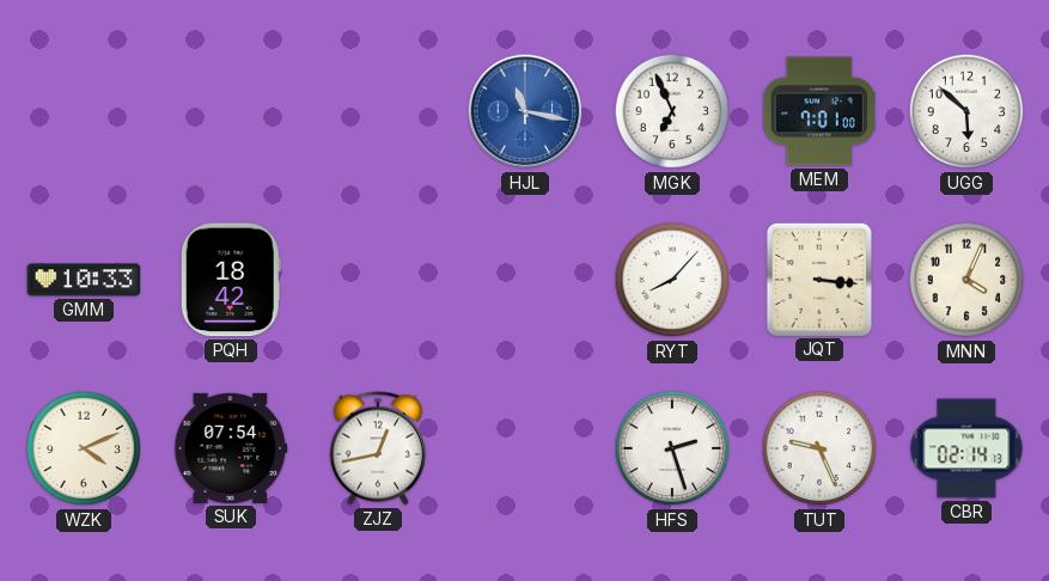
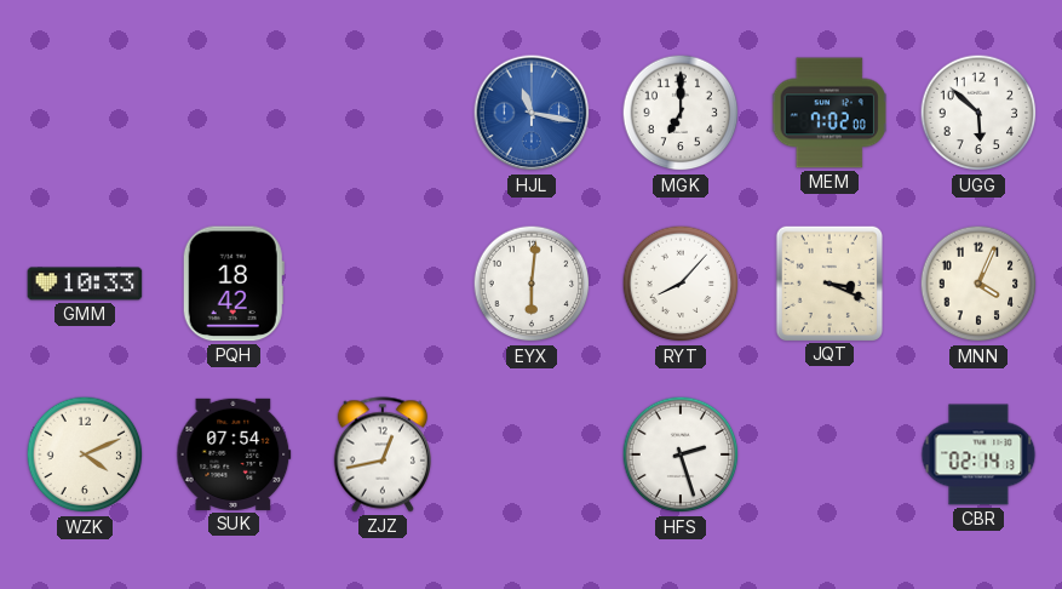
MGK: 6:56 -> 7:00
MEM: 7:01 -> 7:02
EYX: none -> 6:01
JQT: 3:16 -> 3:19
TUT: 9:26 -> none
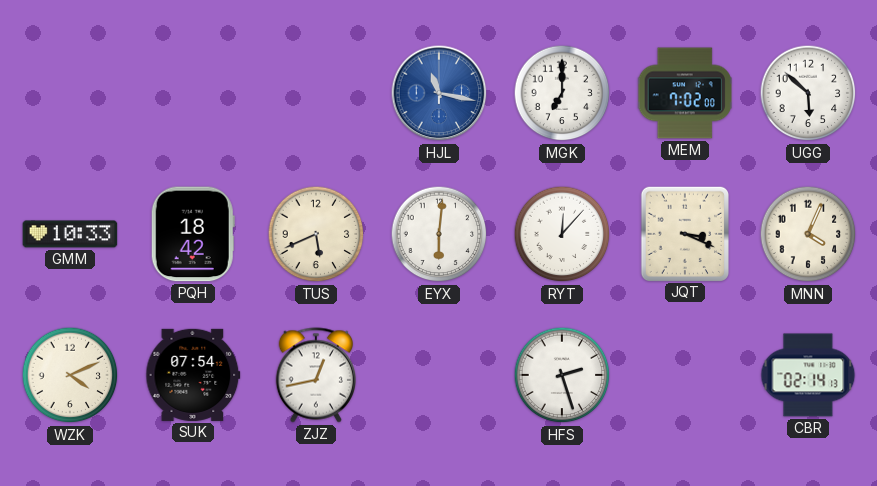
TUS: none -> 5:41
RYT: 8:07 -> 12:07
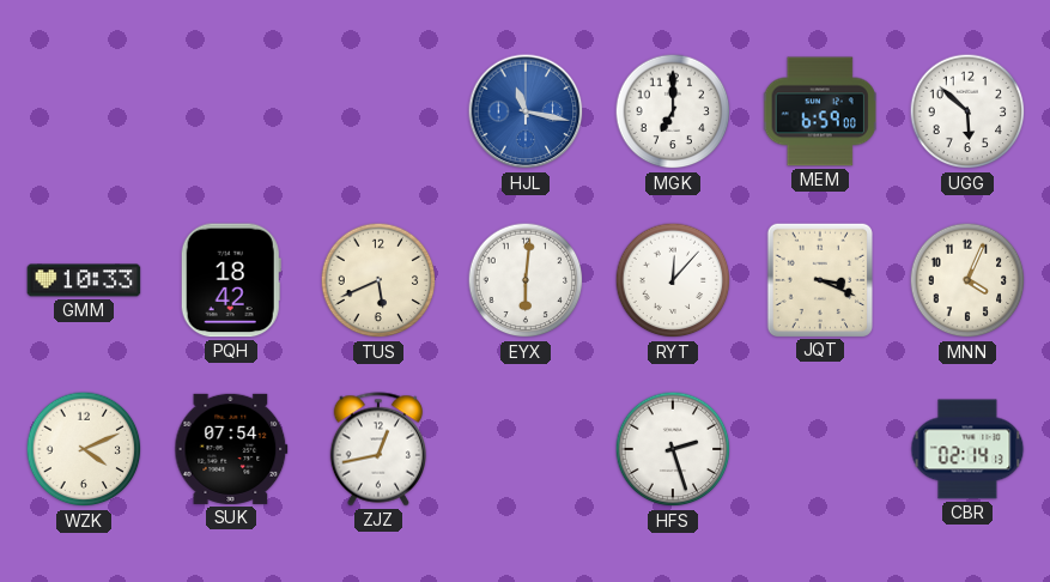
MEM: 7:02 -> 6:59
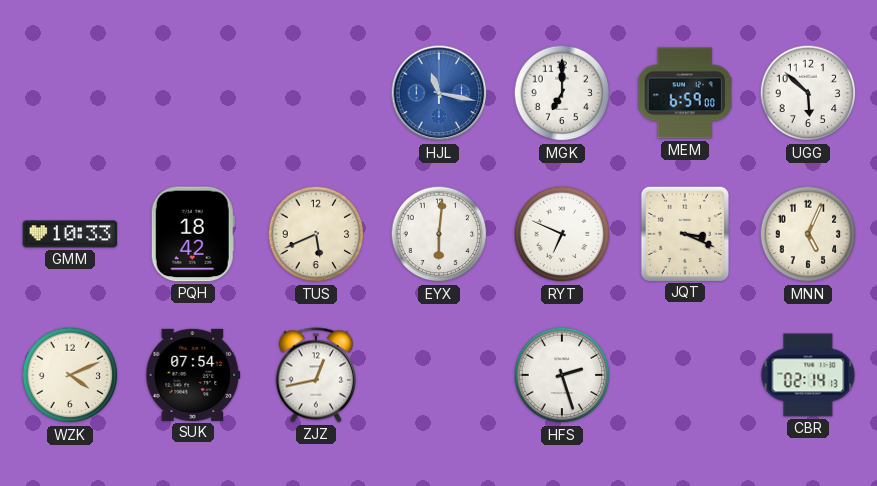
RYT: 12:07 -> 6:49
MNN: 4:04 -> 5:04
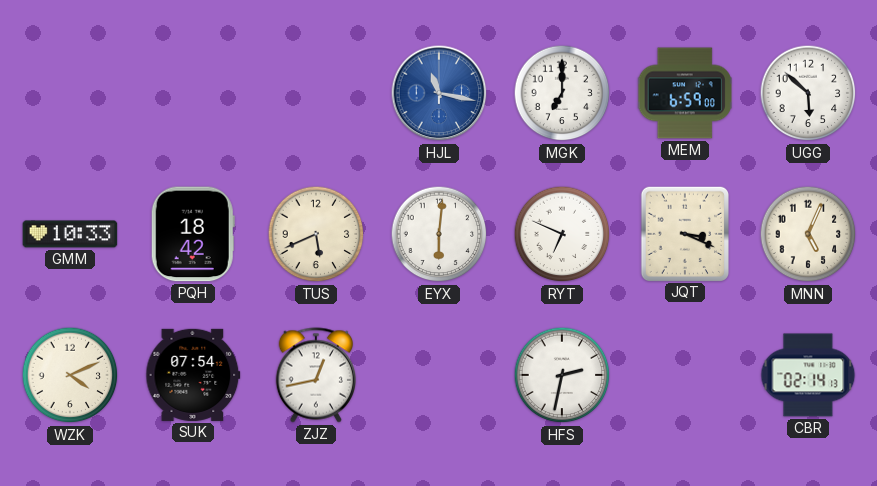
HFS: 2:27 -> 2:32
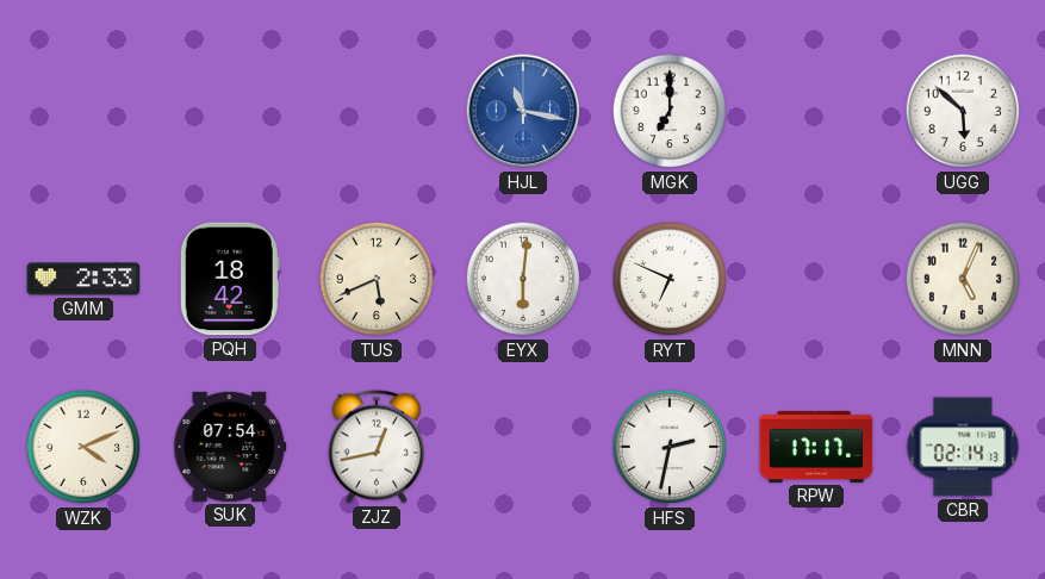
MEM: 6:59 -> none
GMM: 10:33 -> 2:33
JQT: 3:19 -> none
RPW: none -> 17:17
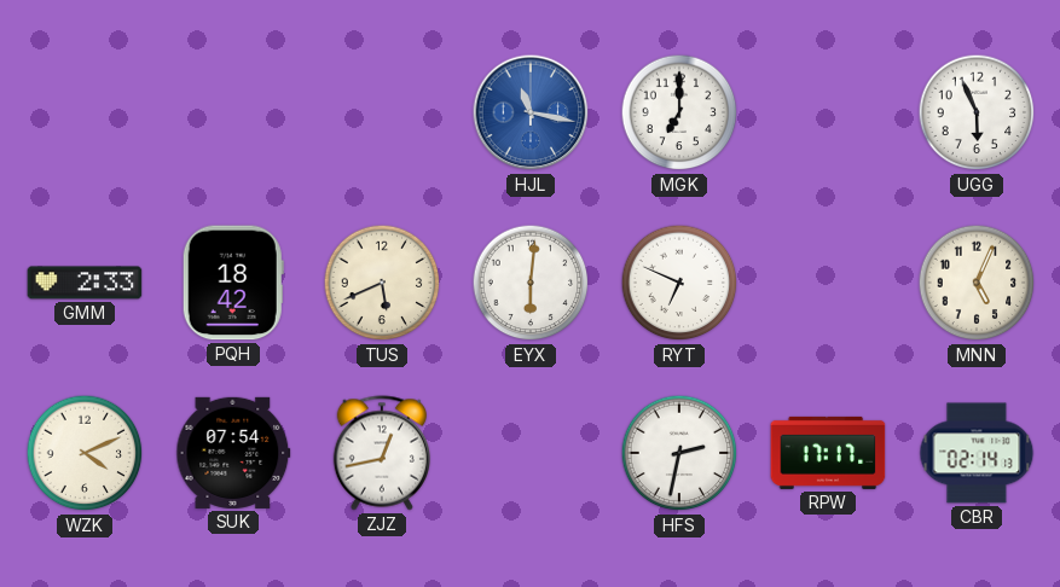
UGG: 5:52 -> 5:56
